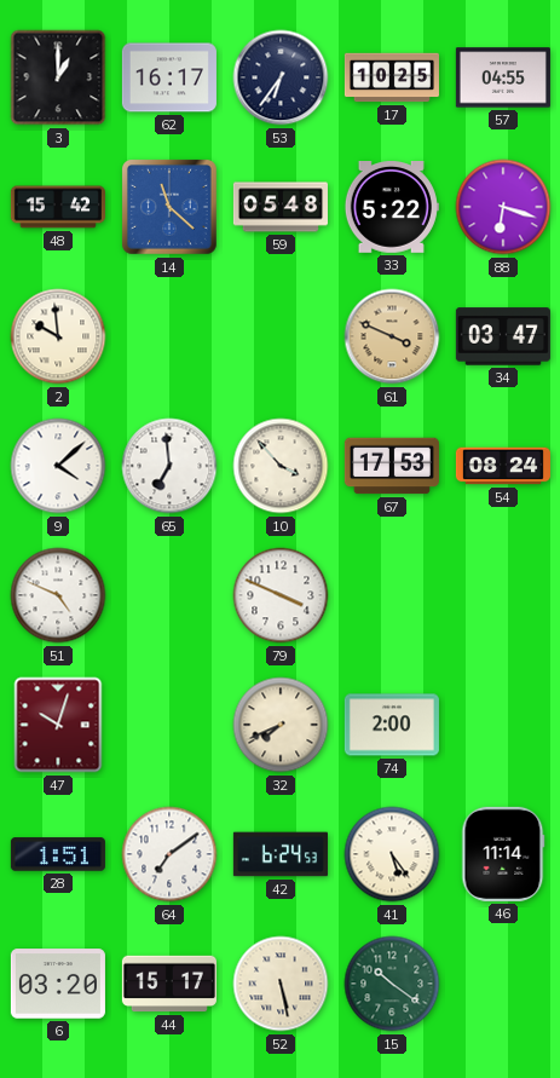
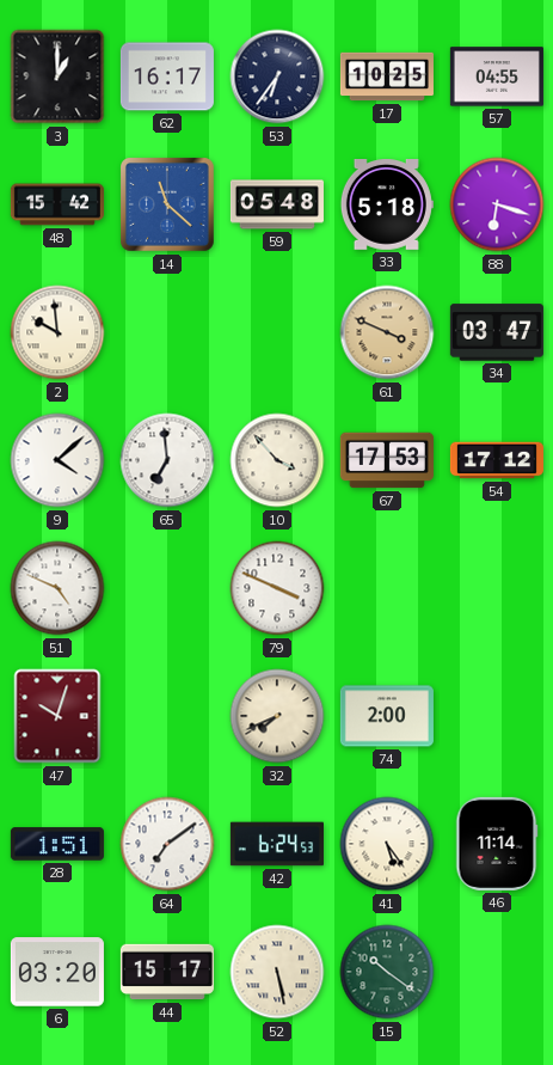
33: 5:22 -> 5:18
54: 08:24 -> 17:12
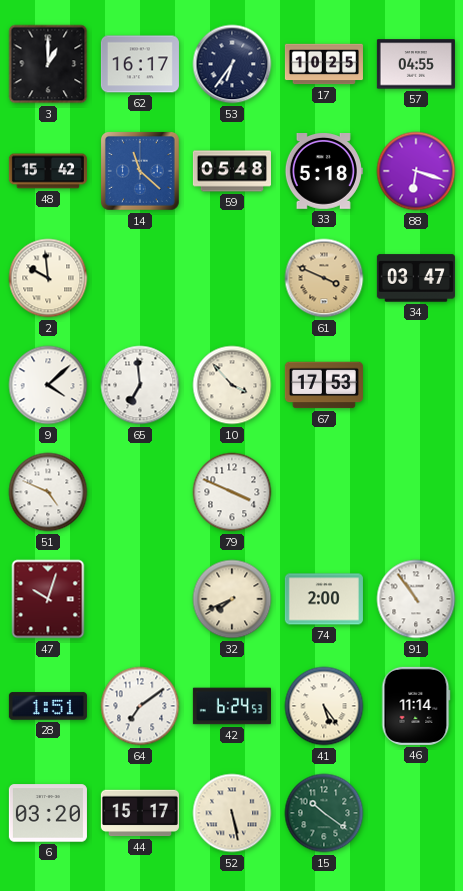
54: 17:12 -> none
91: none -> 10:54
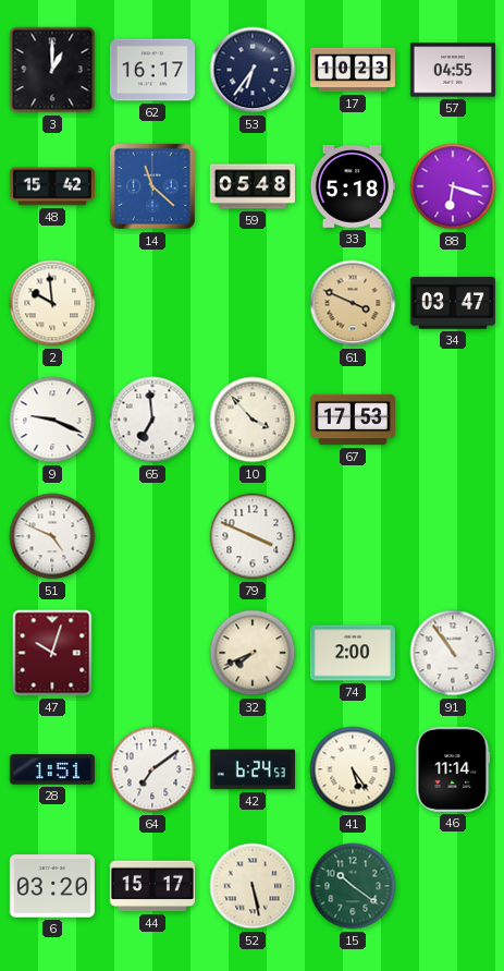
17: 10:25 -> 10:23
9: 4:08 -> 9:19
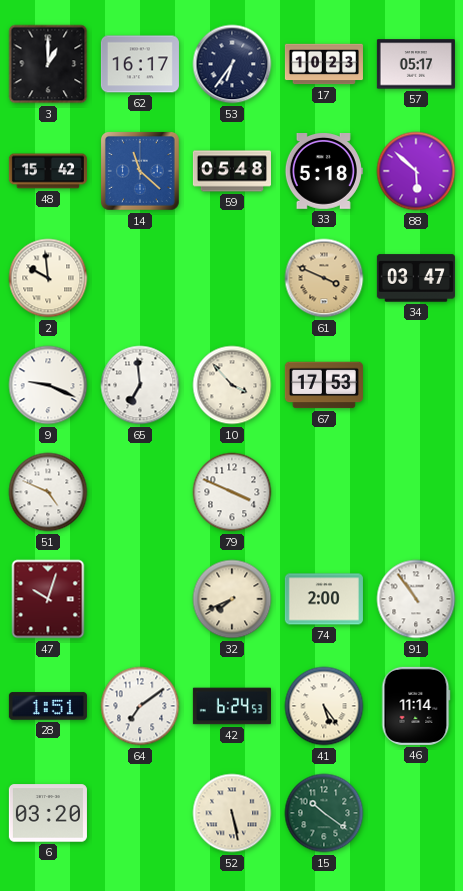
57: 04:55 -> 05:17
88: 6:18 -> 5:52
44: 15:17 -> none
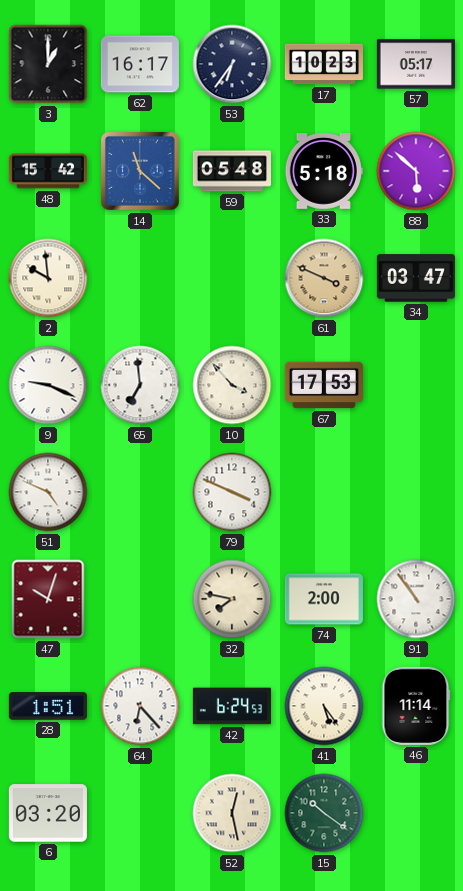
32: 7:41 -> 7:47
64: 7:09 -> 6:23
52: 5:28 -> 12:28
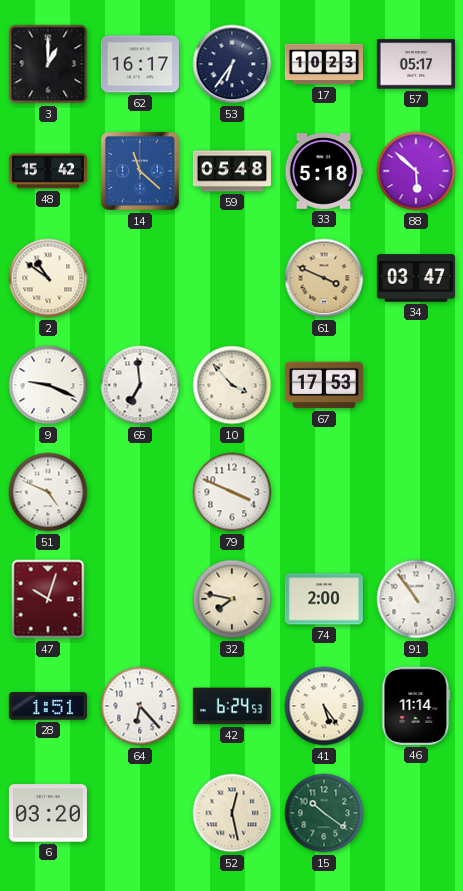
2: 9:59 -> 10:51
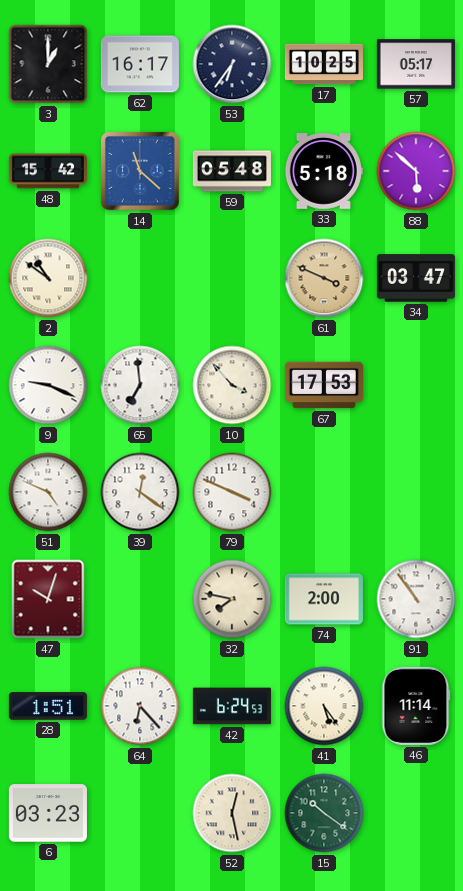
17: 10:23 -> 10:25
39: none -> 12:21
6: 03:20 -> 03:23
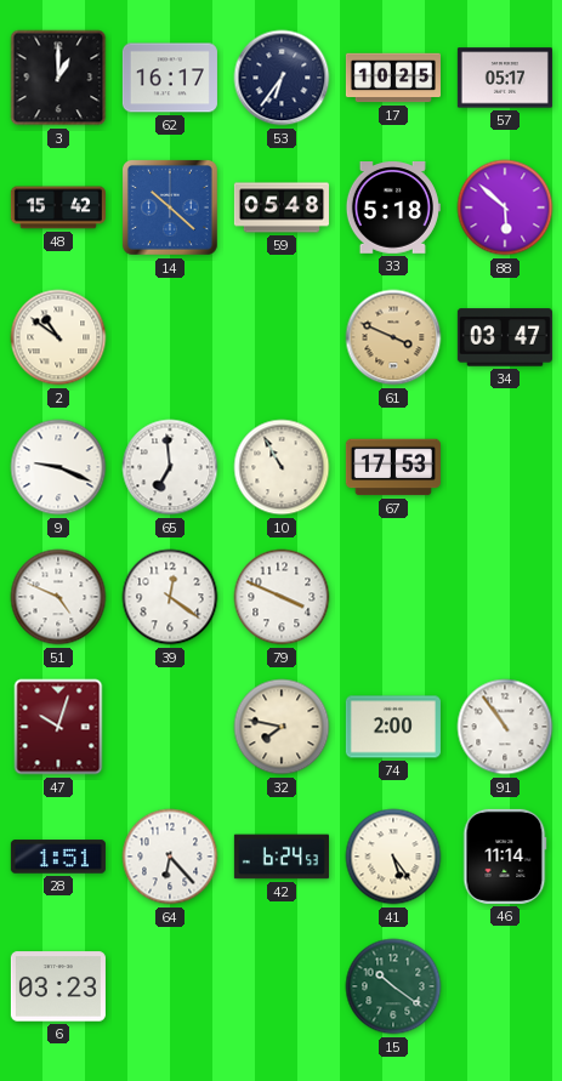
14: 11:22 -> 10:22
10: 3:53 -> 10:55
52: 12:28 -> none
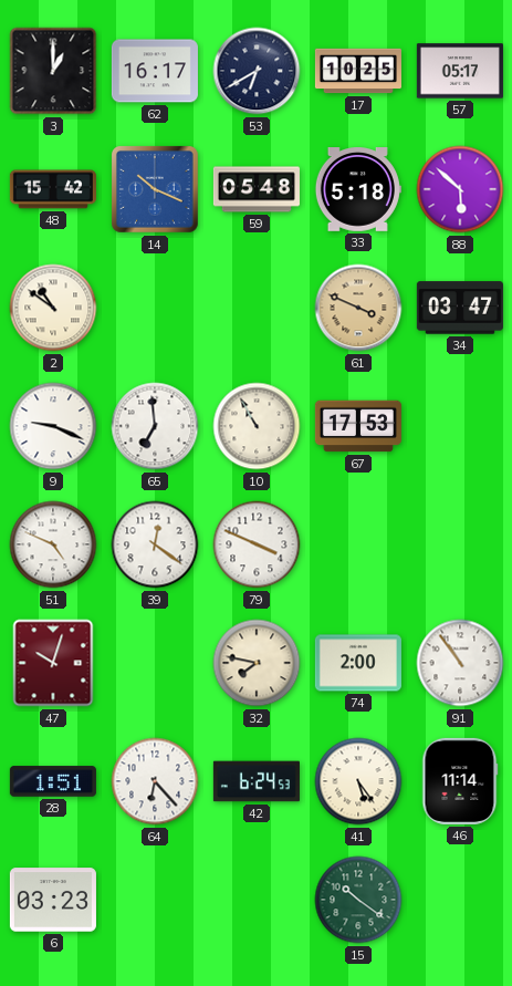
53: 6:36 -> 6:40
14: 10:22 -> 10:19
